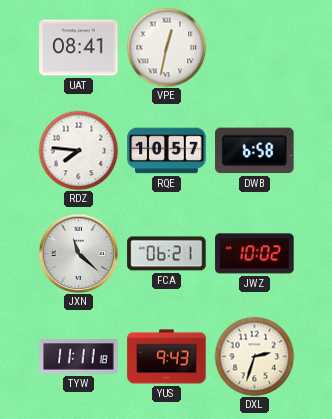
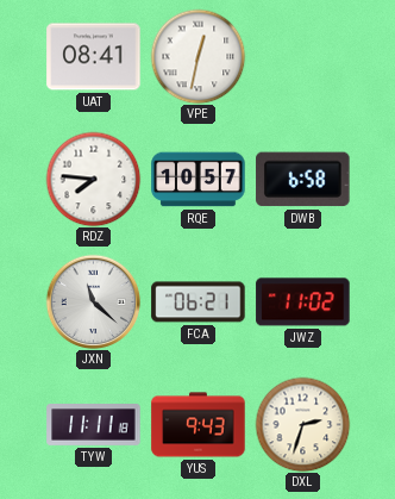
JWZ: 10:02 -> 11:02
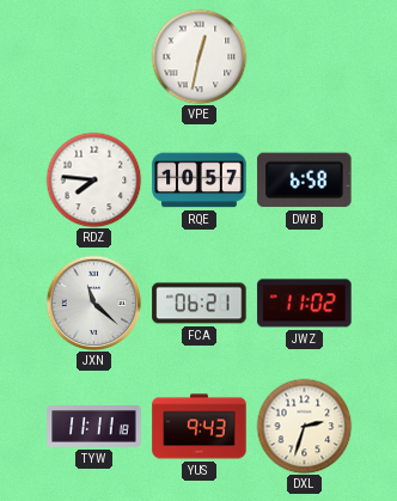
UAT: 08:41 -> none
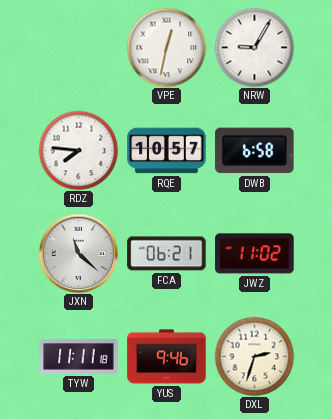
NRW: none -> 9:05
YUS: 9:43 -> 9:46
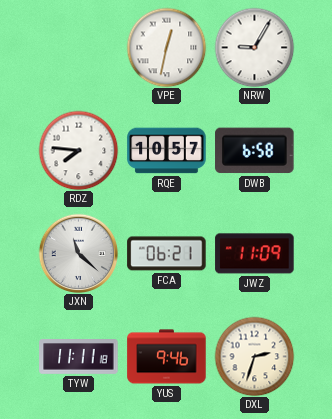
JWZ: 11:02 -> 11:09
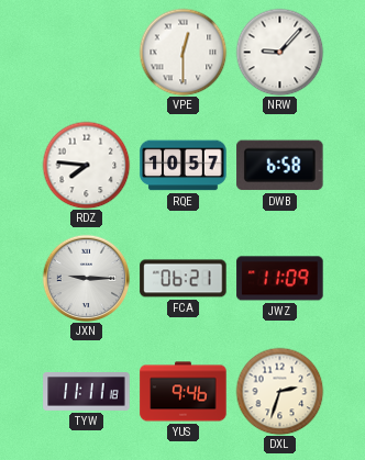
VPE: 12:32 -> 12:30
NRW: 9:05 -> 9:07
JXN: 11:22 -> 9:15
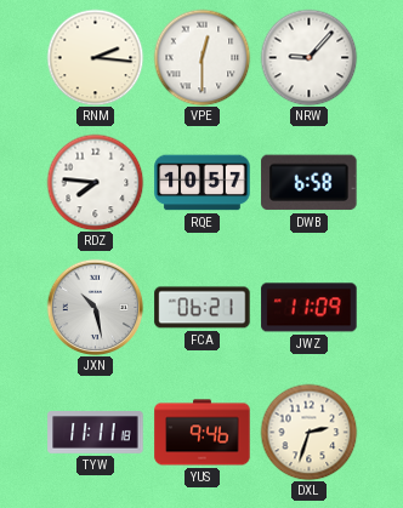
RNM: none -> 2:16
JXN: 9:15 -> 10:28
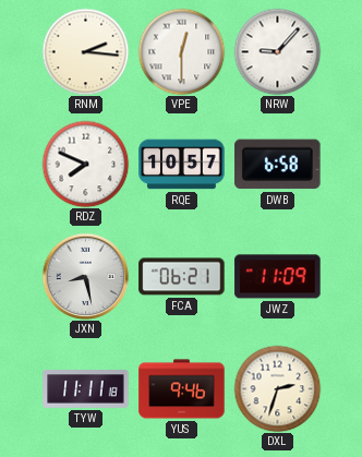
RDZ: 7:46 -> 7:49
JXN: 10:28 -> 8:28
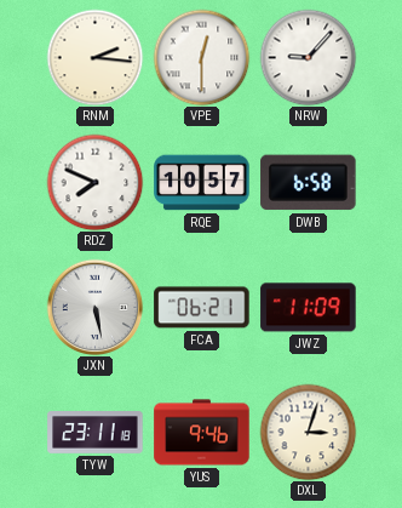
JXN: 8:28 -> 5:28
TYW: 11:11 -> 23:11
DXL: 2:33 -> 3:03
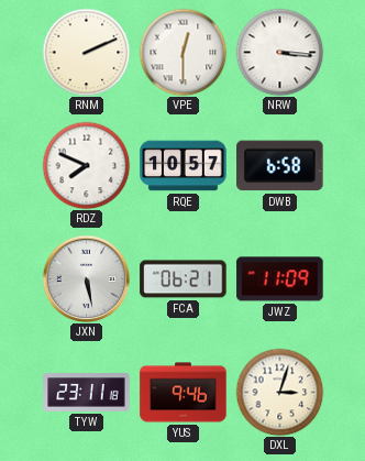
RNM: 2:16 -> 2:11
NRW: 9:07 -> 3:16
